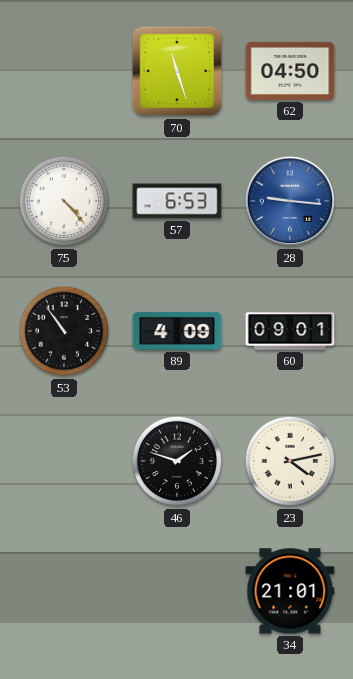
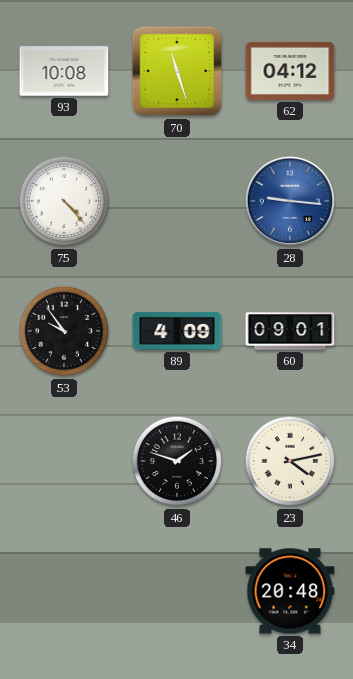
93: none -> 10:08
62: 04:50 -> 04:12
57: 6:53 -> none
53: 10:54 -> 9:54
34: 21:01 -> 20:48
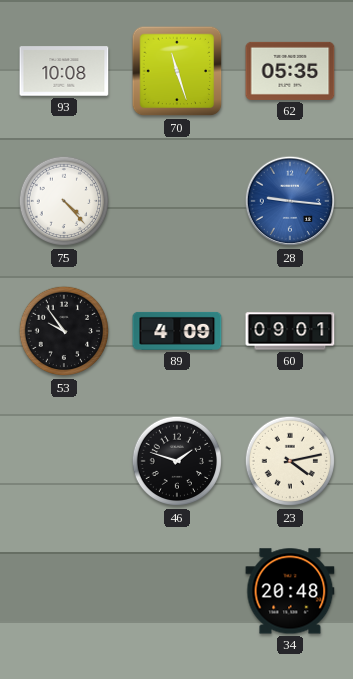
62: 04:12 -> 05:35
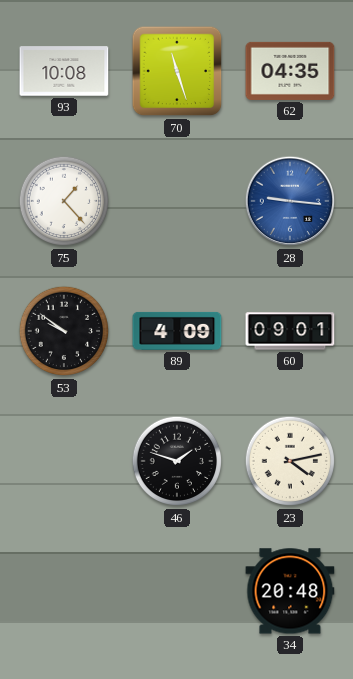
62: 05:35 -> 04:35
75: 4:23 -> 1:23
53: 9:54 -> 9:51
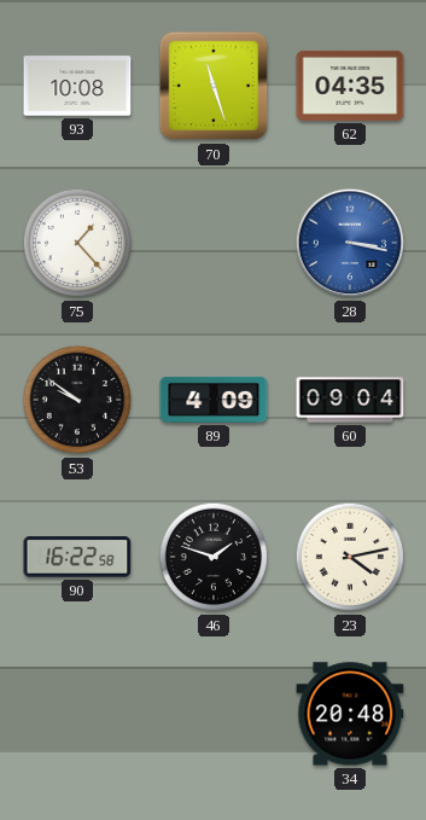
28: 9:16 -> 3:17
60: 09:01 -> 09:04
90: none -> 16:22
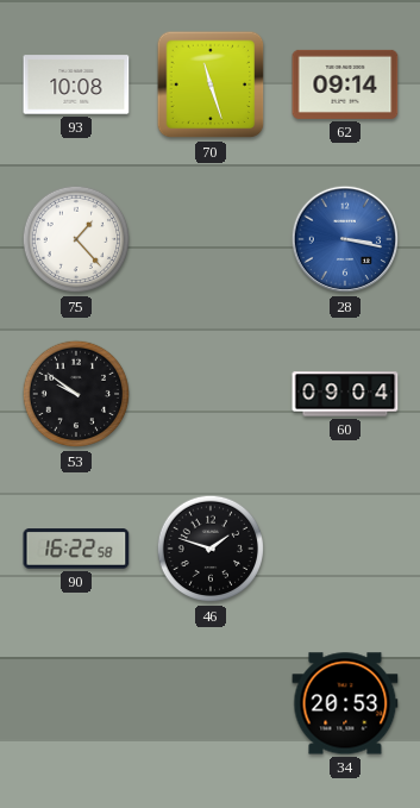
62: 04:35 -> 09:14
89: 4:09 -> none
23: 4:13 -> none
34: 20:48 -> 20:53
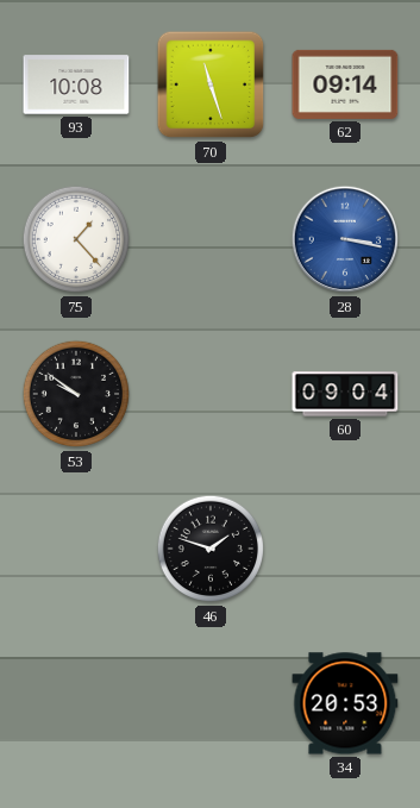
90: 16:22 -> none
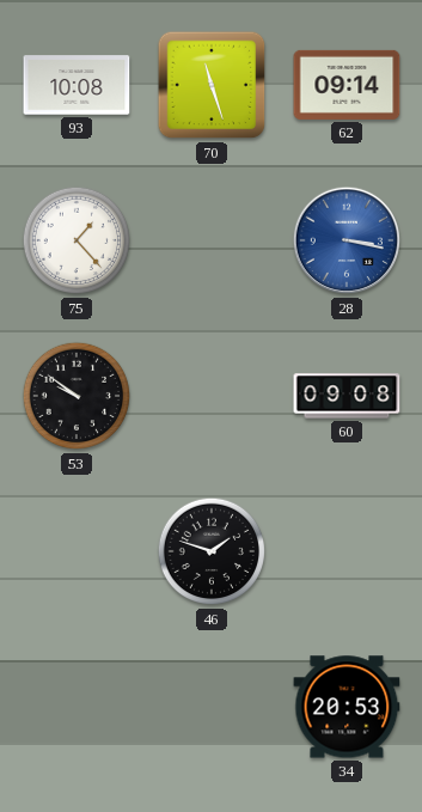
60: 09:04 -> 09:08
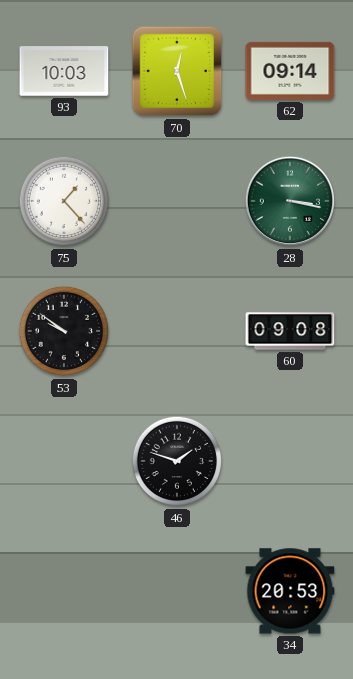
93: 10:08 -> 10:03
70: 11:27 -> 12:27
28 dial: blue -> green
